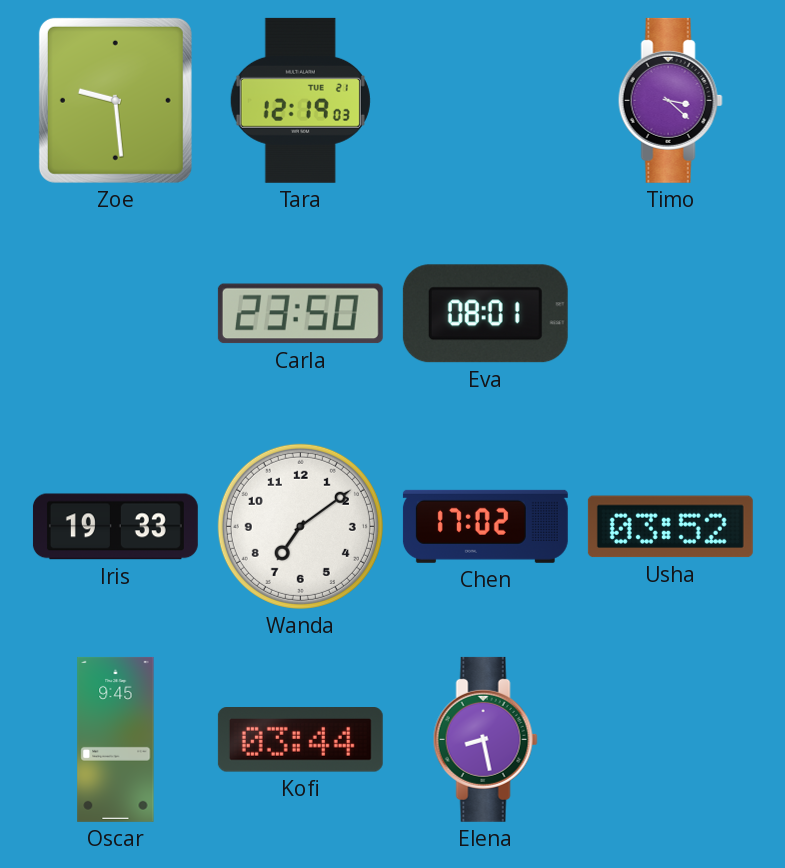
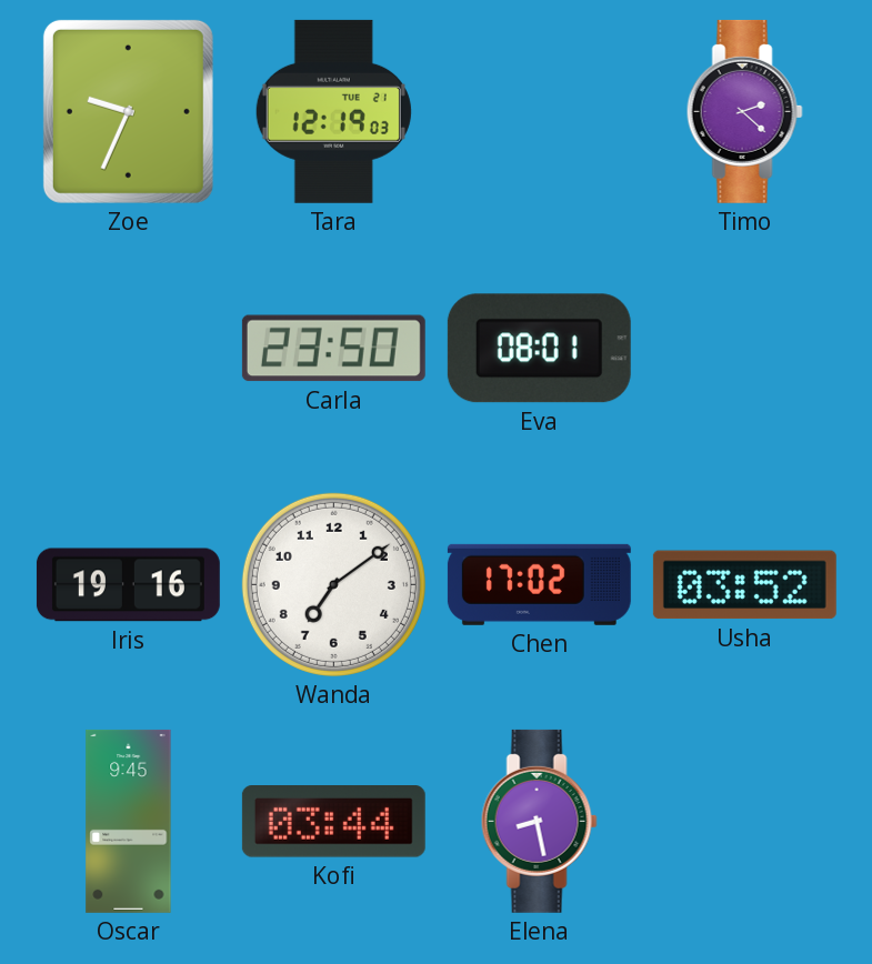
Zoe: 9:29 -> 9:34
Timo: 3:22 -> 2:22
Iris: 19:33 -> 19:16
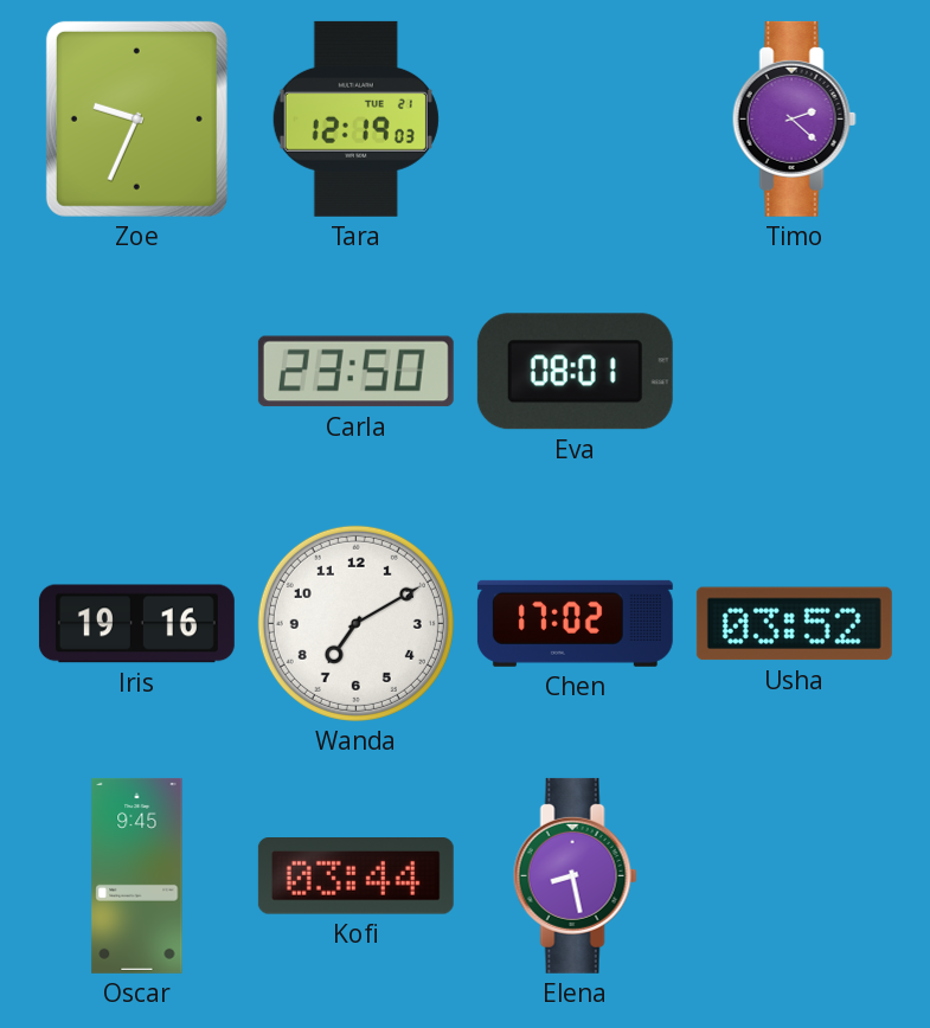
Wanda: 7:09 -> 7:10
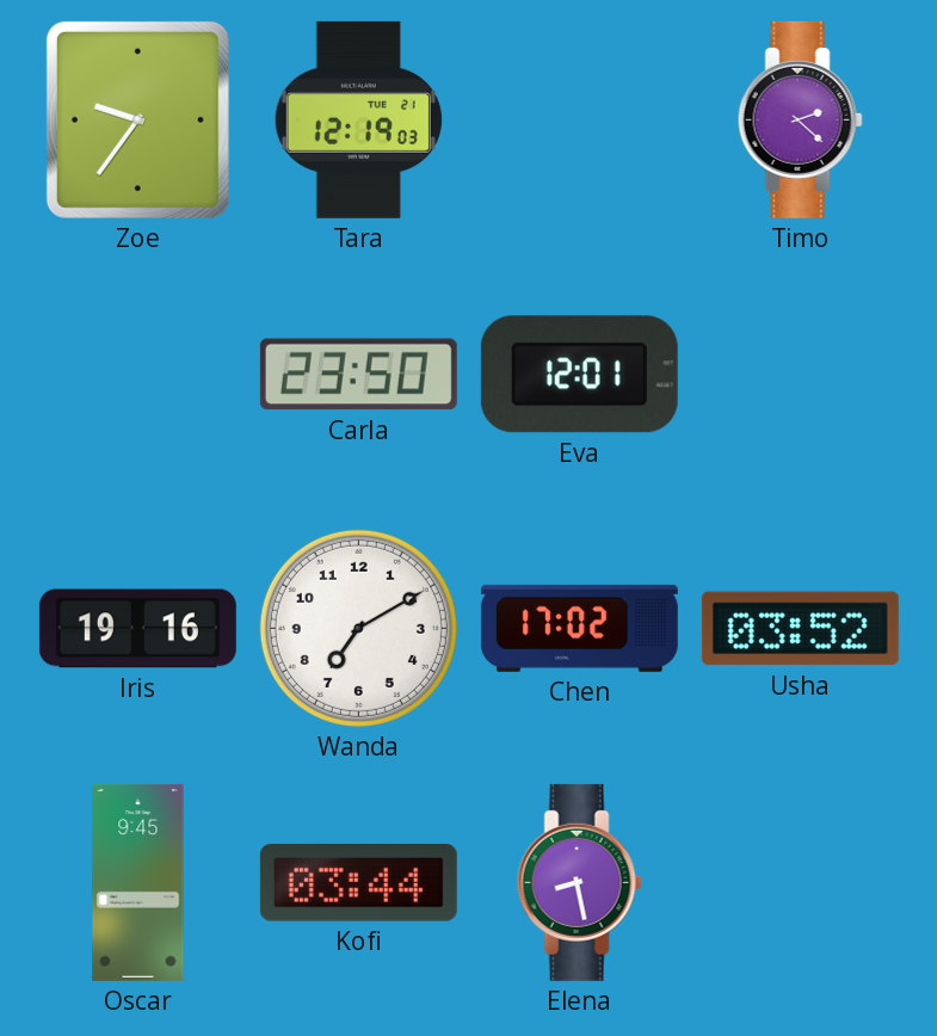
Zoe: 9:34 -> 9:36
Eva: 08:01 -> 12:01
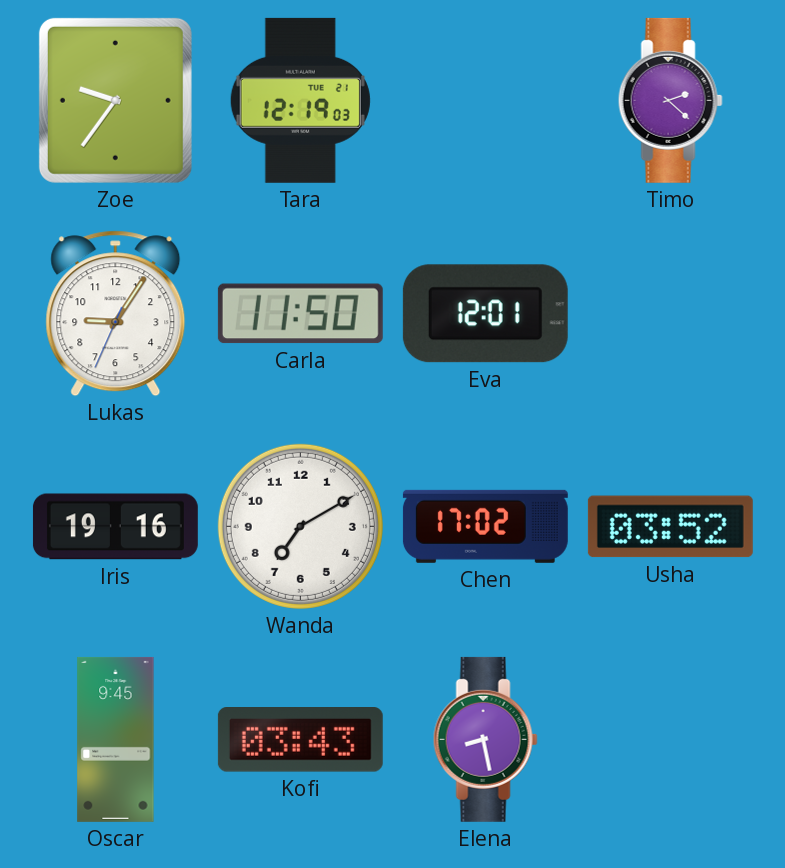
Lukas: none -> 9:05
Carla: 23:50 -> 11:50
Kofi: 03:44 -> 03:43
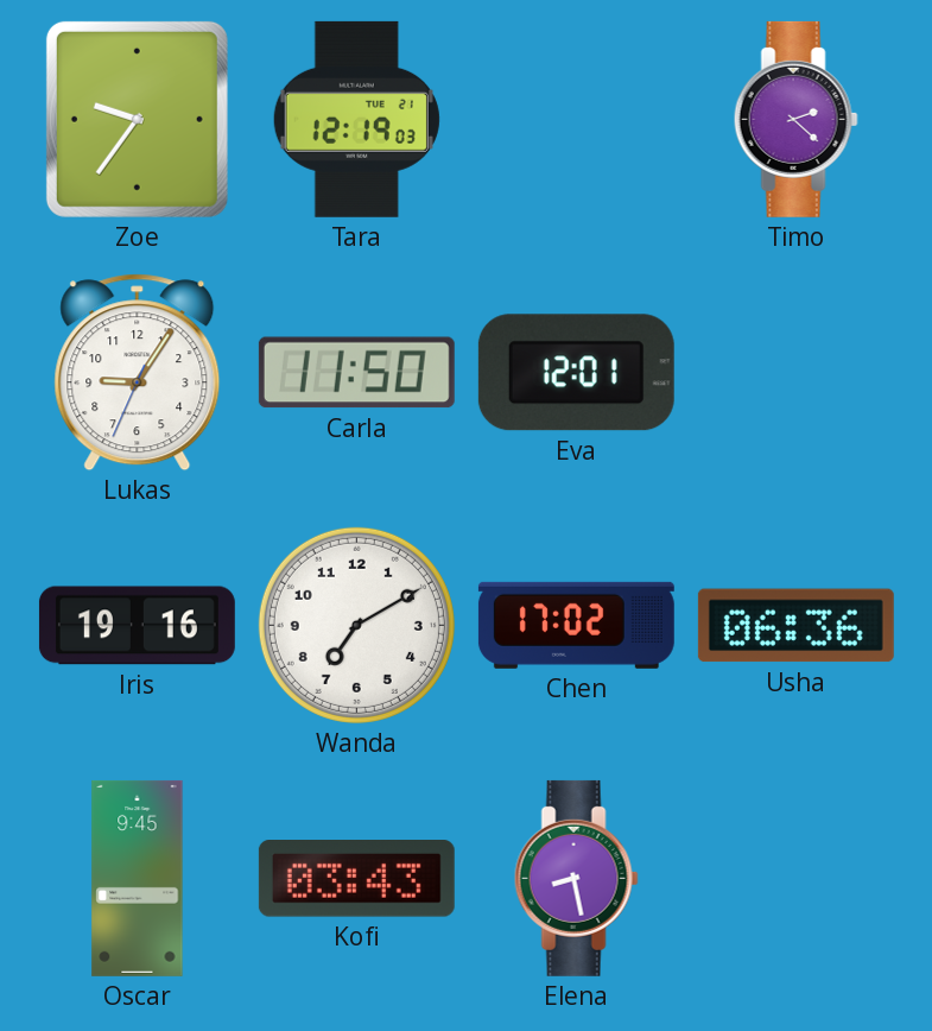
Usha: 03:52 -> 06:36
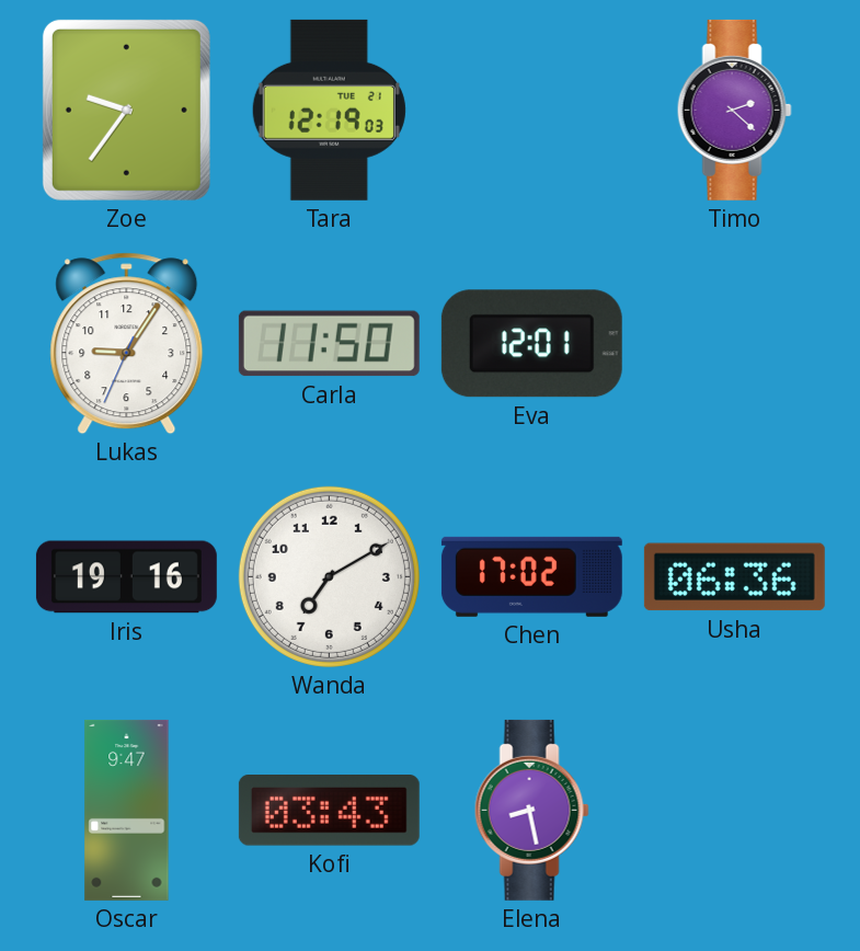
Oscar: 9:45 -> 9:47
